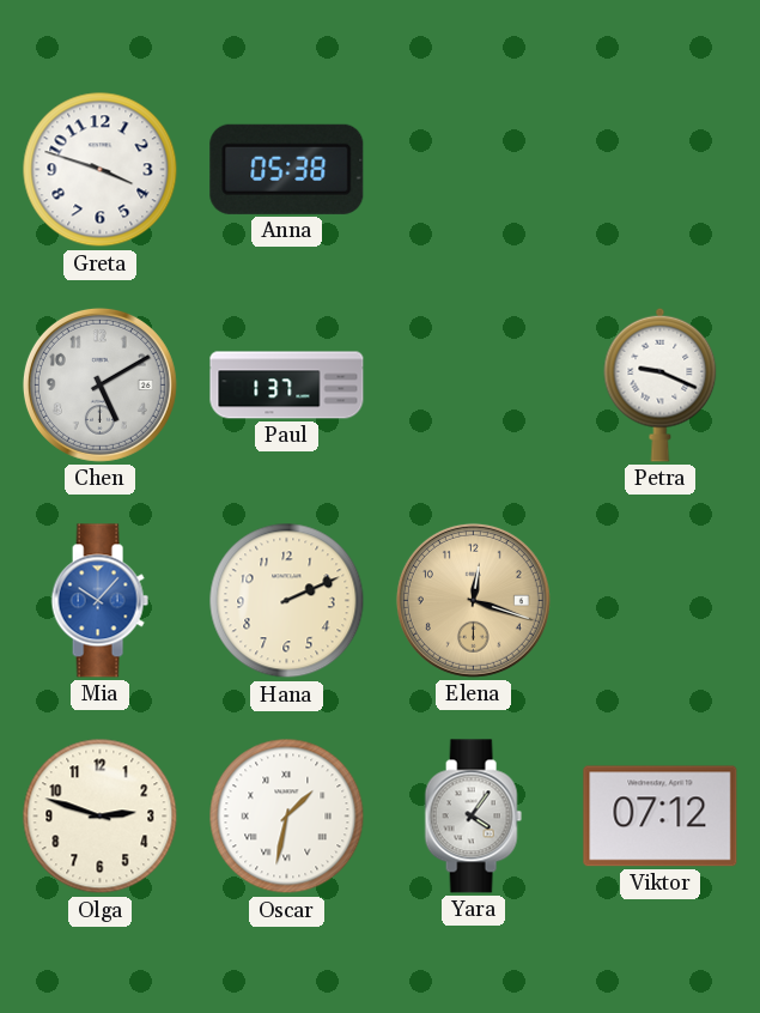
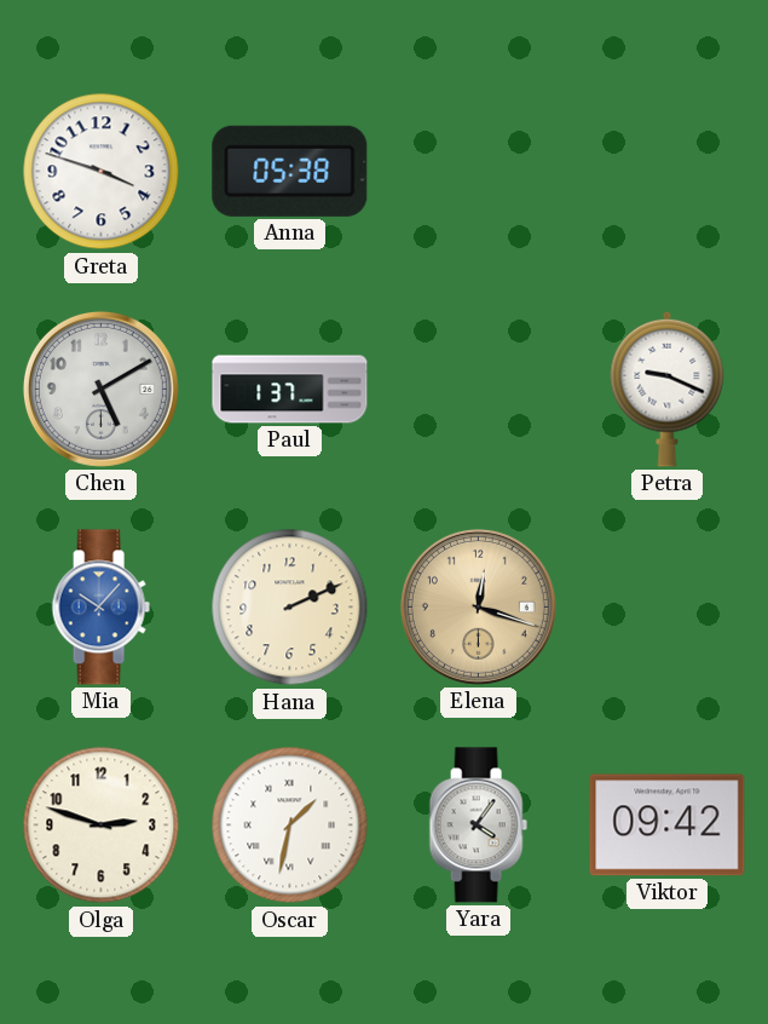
Viktor: 07:12 -> 09:42
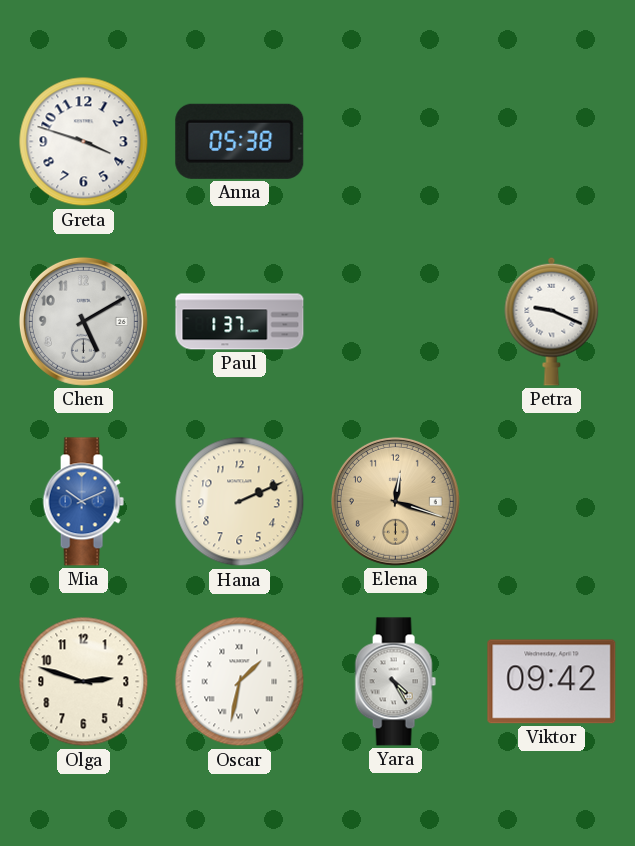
Mia: 10:07 -> 10:11
Yara: 4:06 -> 4:25
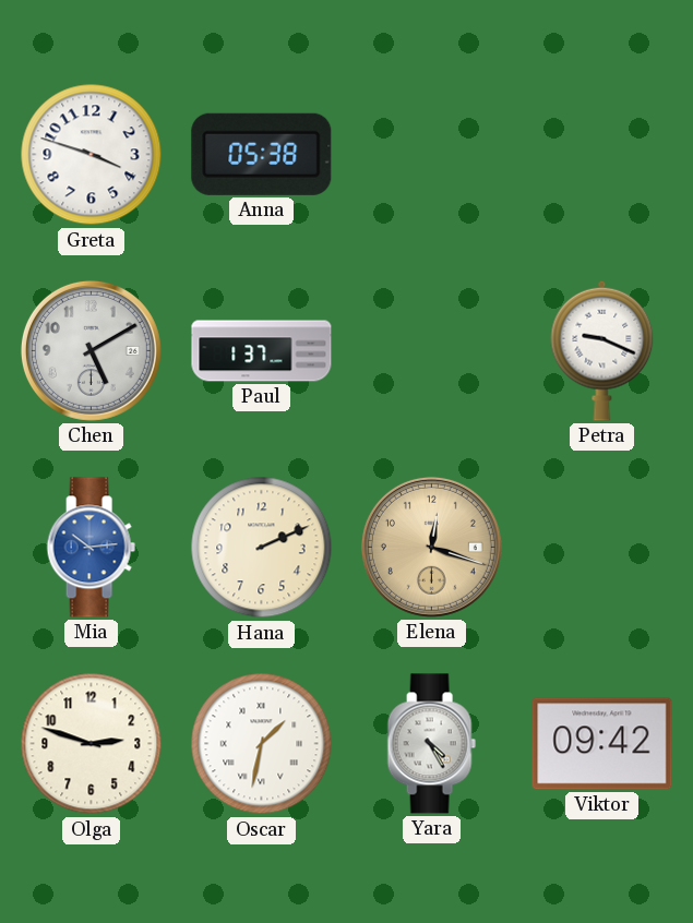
Mia: 10:11 -> 10:14
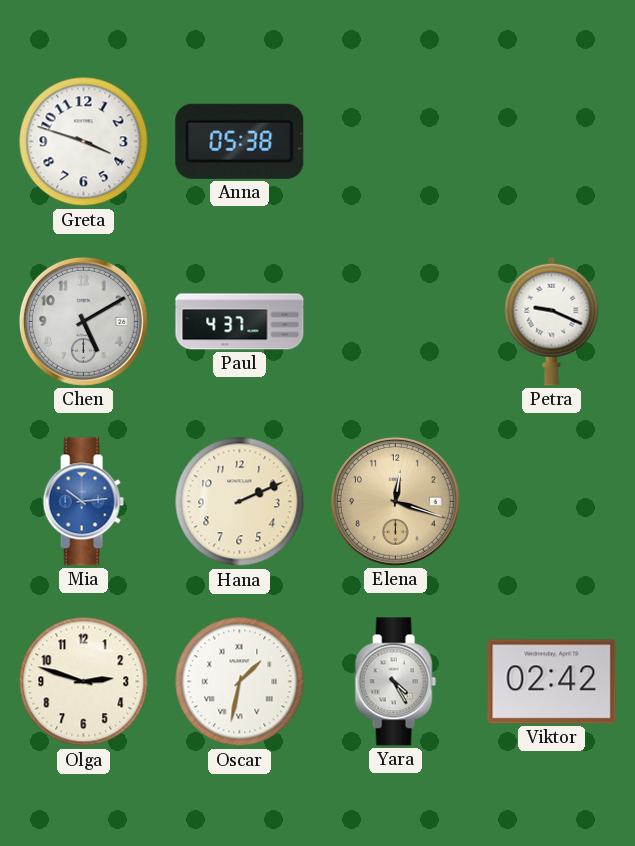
Paul: 1:37 -> 4:37
Viktor: 09:42 -> 02:42
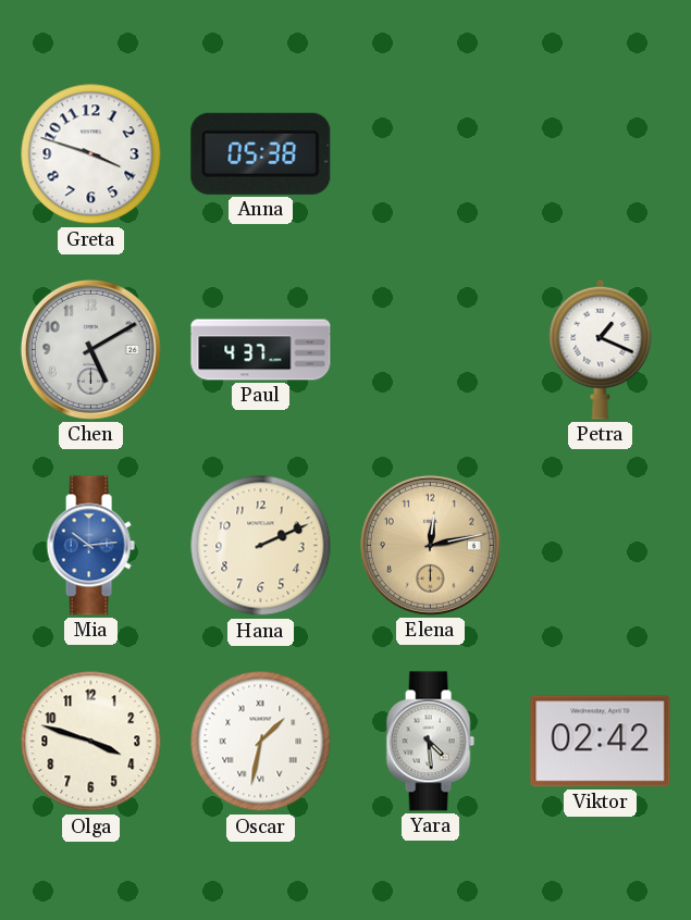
Petra: 9:19 -> 1:19
Elena: 12:18 -> 12:13
Olga: 2:48 -> 3:48
Yara: 4:25 -> 4:29
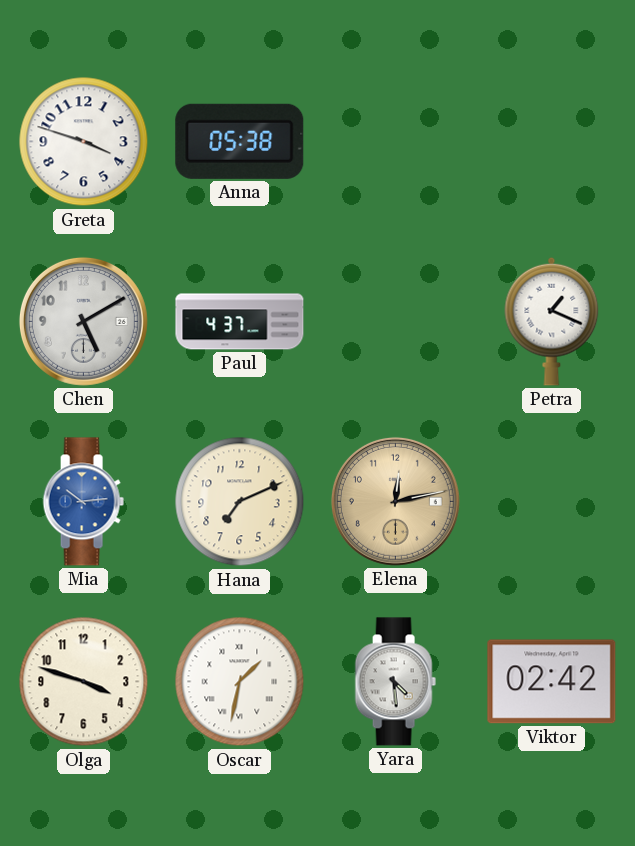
Hana: 2:11 -> 7:11
